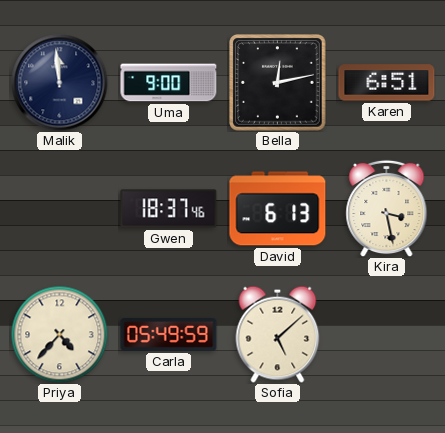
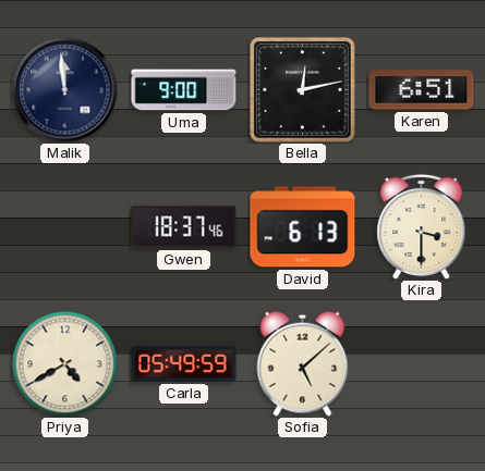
Kira: 3:28 -> 3:30
Priya: 4:37 -> 4:40
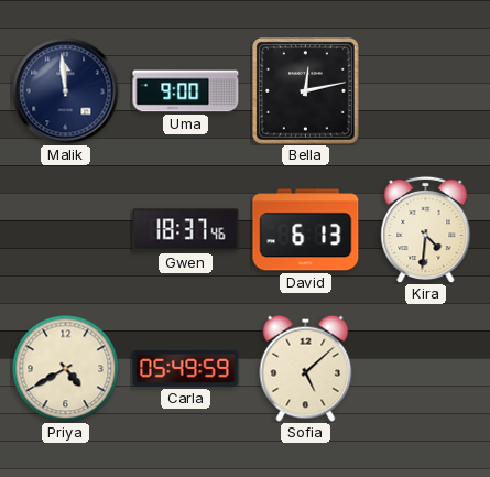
Karen: 6:51 -> none
Kira: 3:30 -> 4:31
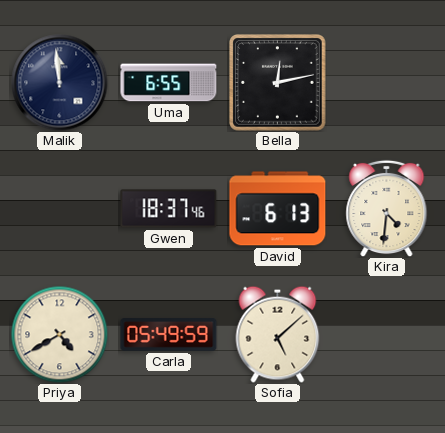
Uma: 9:00 -> 6:55
